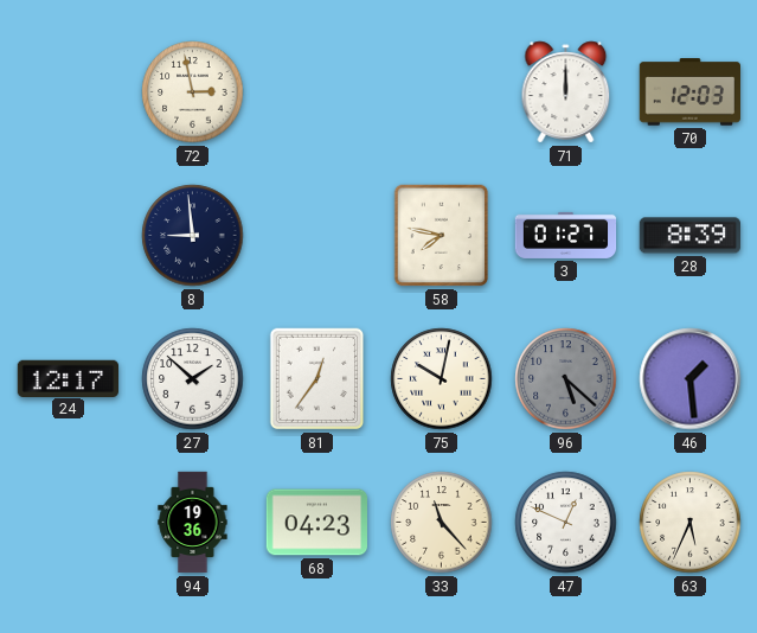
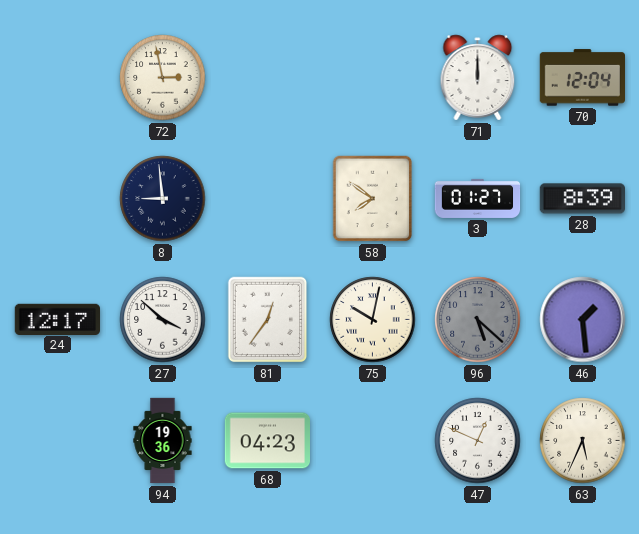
70: 12:03 -> 12:04
58: 7:47 -> 7:51
27: 1:52 -> 3:52
33: 11:23 -> none
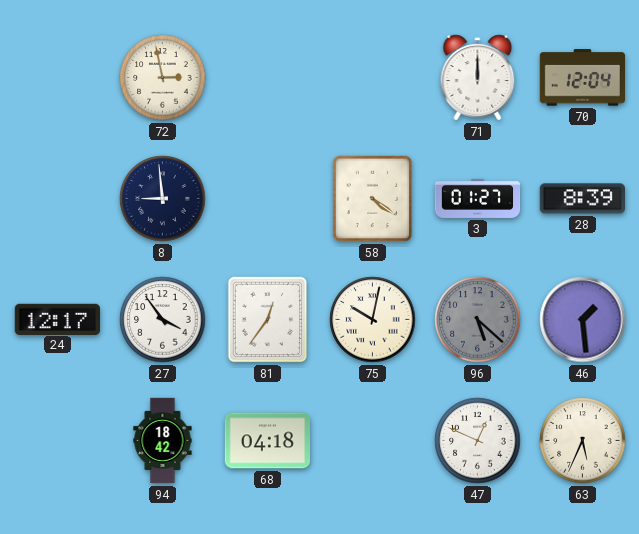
58: 7:51 -> 4:21
27: 3:52 -> 3:54
94: 19:36 -> 18:42
68: 04:23 -> 04:18
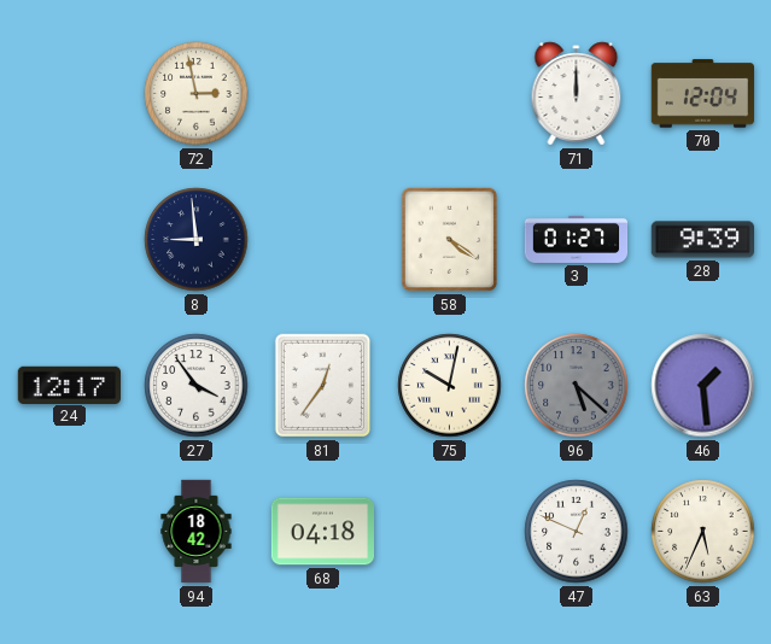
28: 8:39 -> 9:39
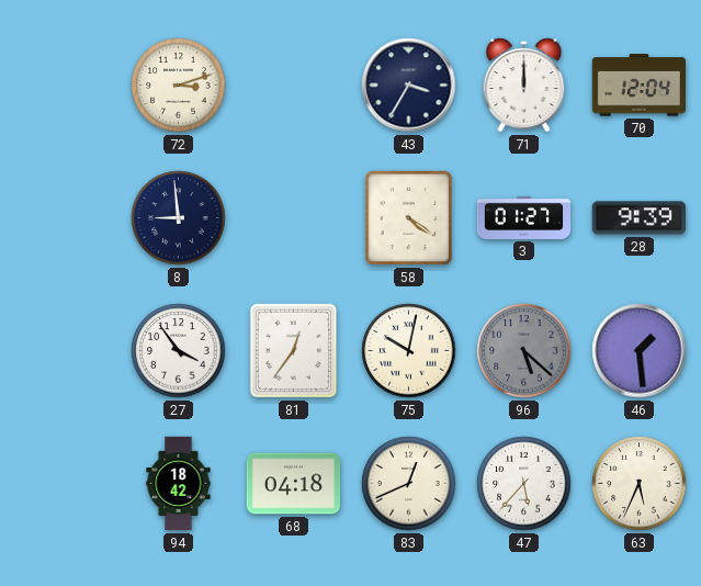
72: 2:58 -> 3:12
43: none -> 3:35
24: 12:17 -> none
83: none -> 12:41
47: 12:49 -> 5:37
